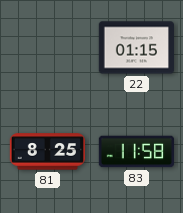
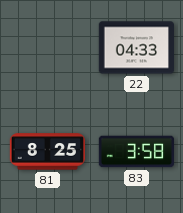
22: 01:15 -> 04:33
83: 11:58 -> 3:58
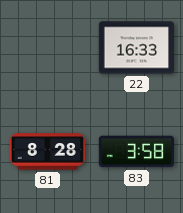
22: 04:33 -> 16:33
81: 8:25 -> 8:28
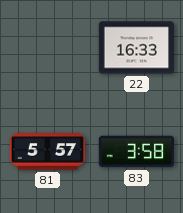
81: 8:28 -> 5:57
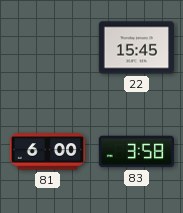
22: 16:33 -> 15:45
81: 5:57 -> 6:00
